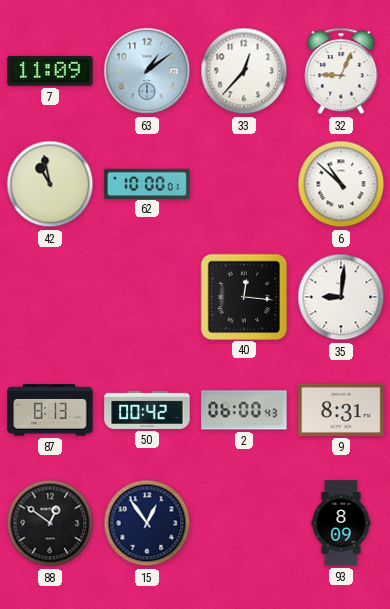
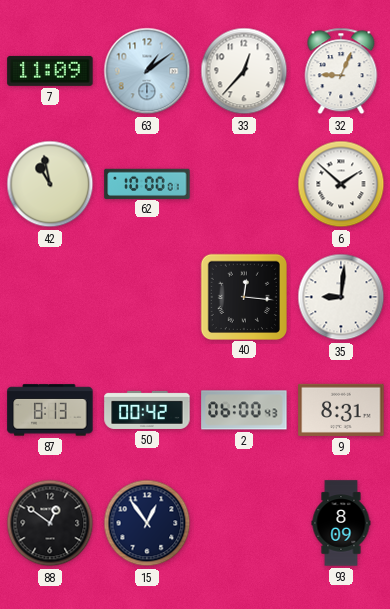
6: 10:52 -> 1:52
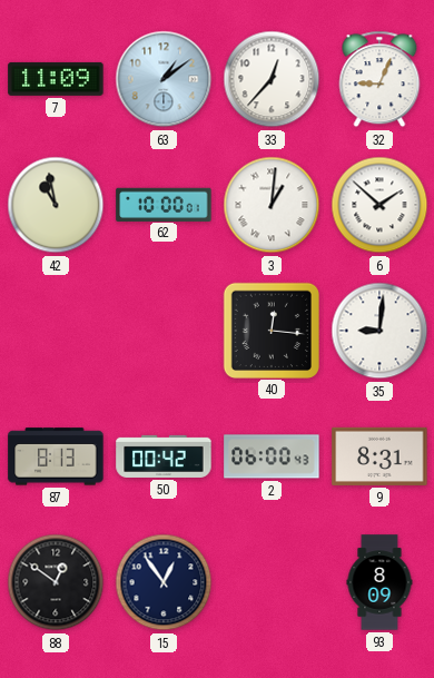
3: none -> 1:01
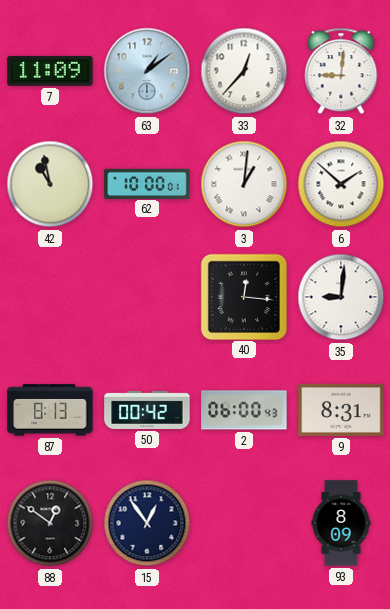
32: 9:04 -> 9:01
